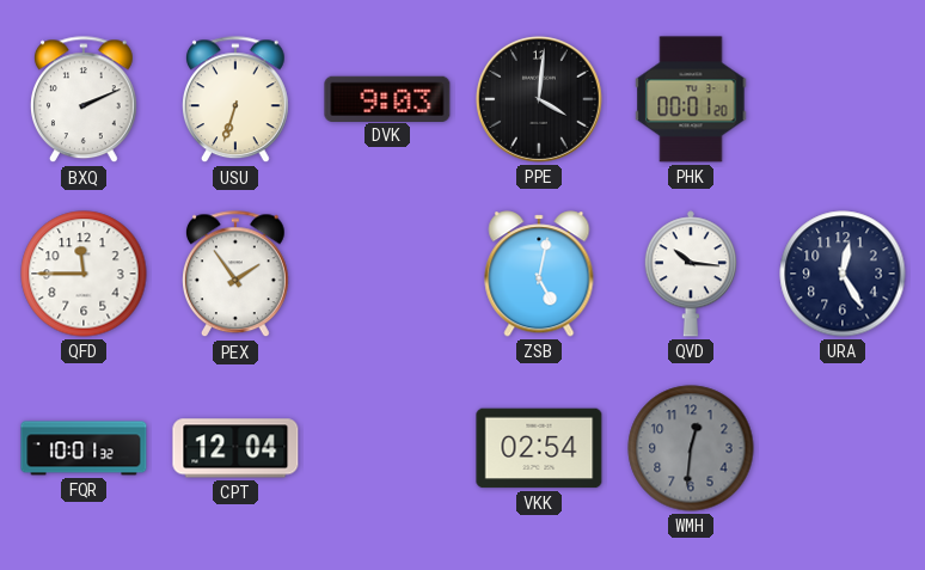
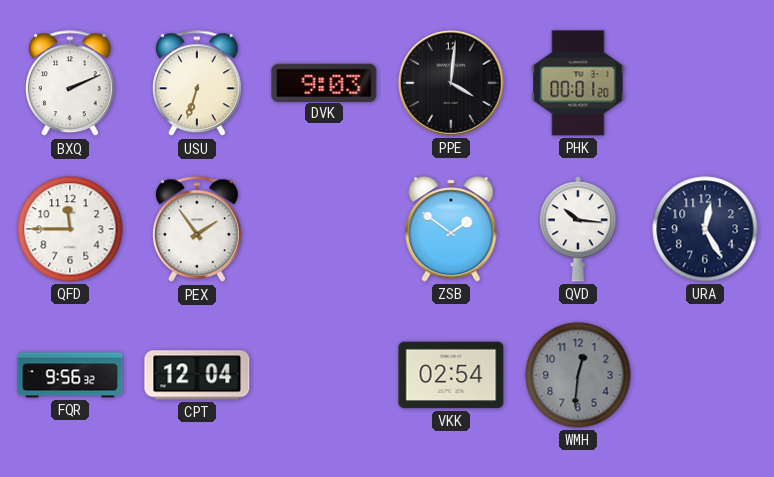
ZSB: 5:02 -> 1:51
FQR: 10:01 -> 9:56
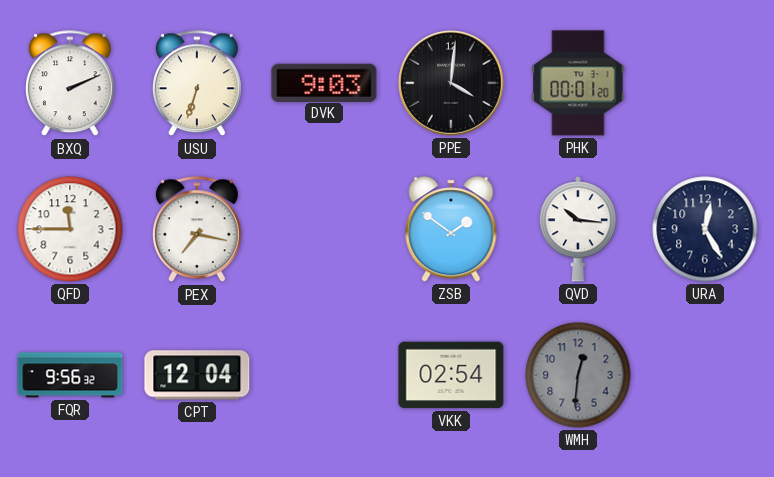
PEX: 1:54 -> 7:17
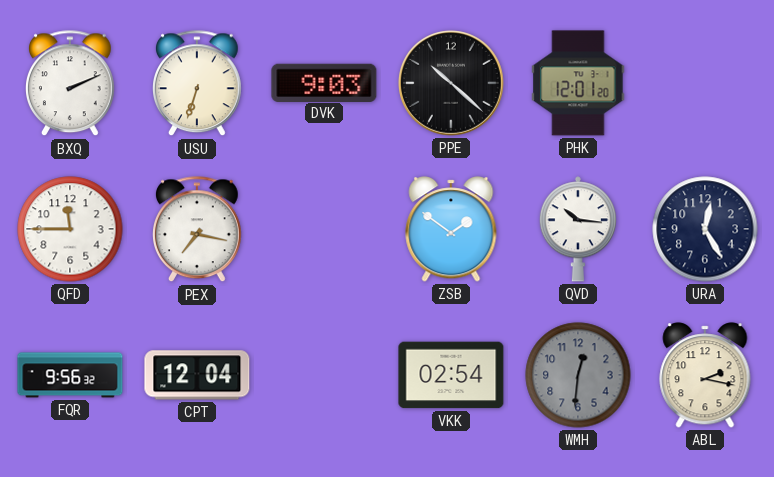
PPE: 4:01 -> 10:22
PHK: 00:01 -> 12:01
ABL: none -> 2:17
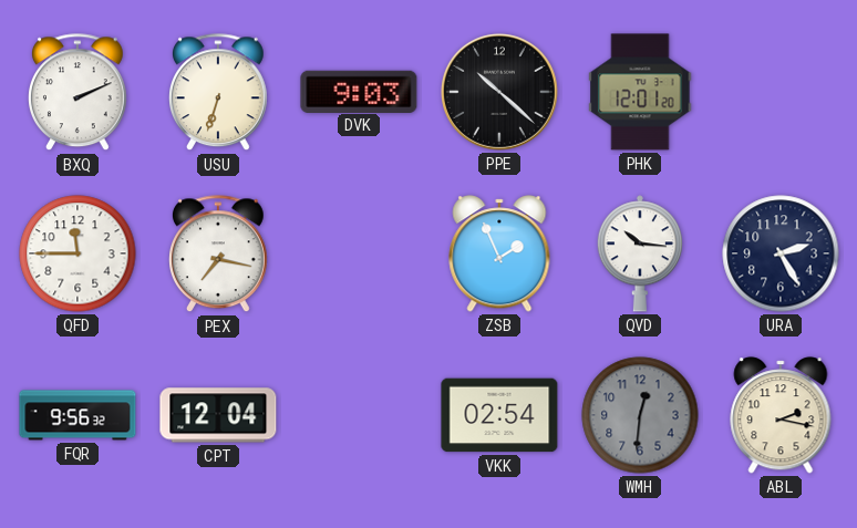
ZSB: 1:51 -> 1:56
URA: 12:25 -> 2:25
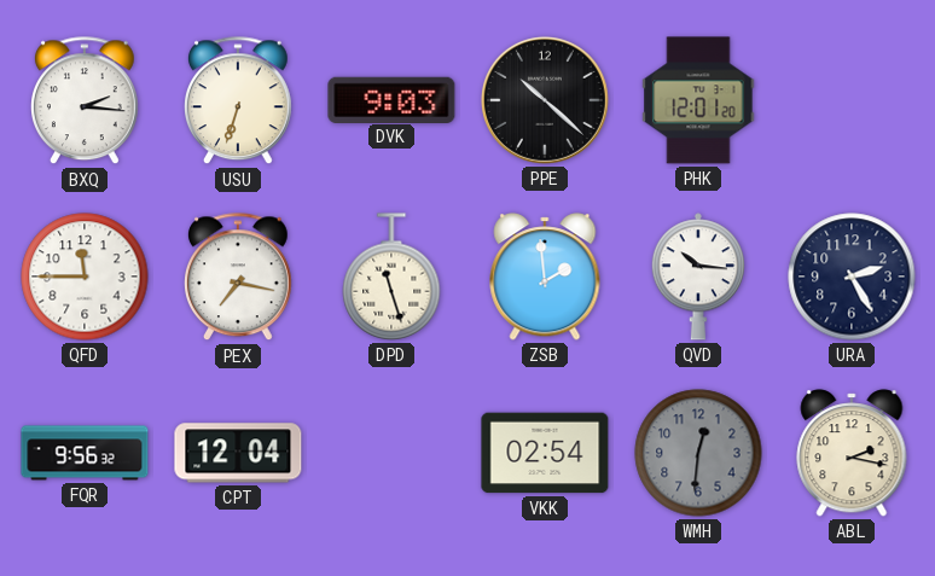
BXQ: 2:11 -> 2:16
DPD: none -> 11:27
ZSB: 1:56 -> 1:59
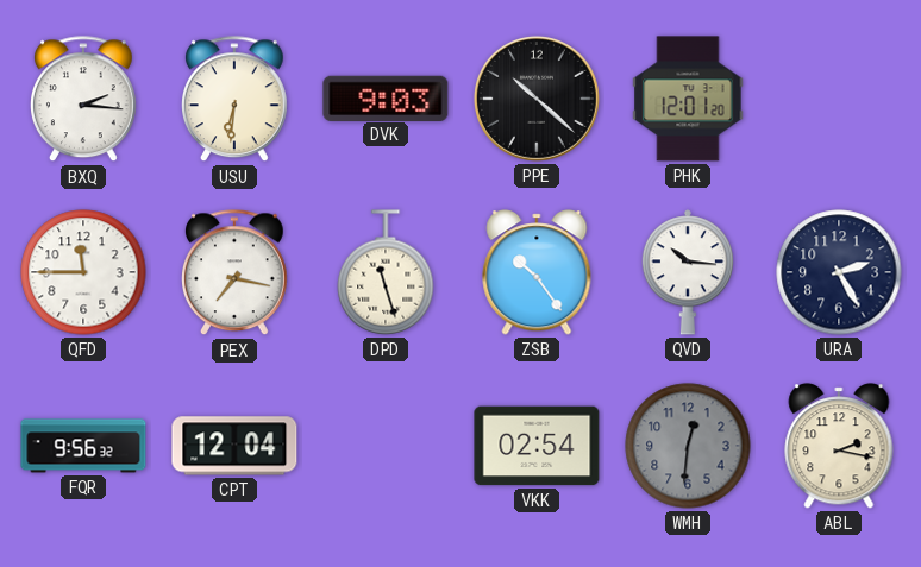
USU: 6:33 -> 6:31
ZSB: 1:59 -> 10:24
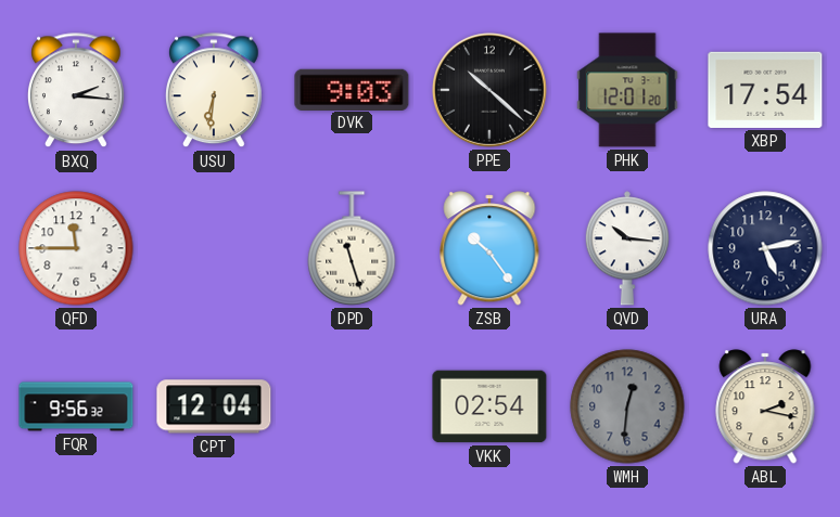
XBP: none -> 17:54
PEX: 7:17 -> none
URA: 2:25 -> 5:13
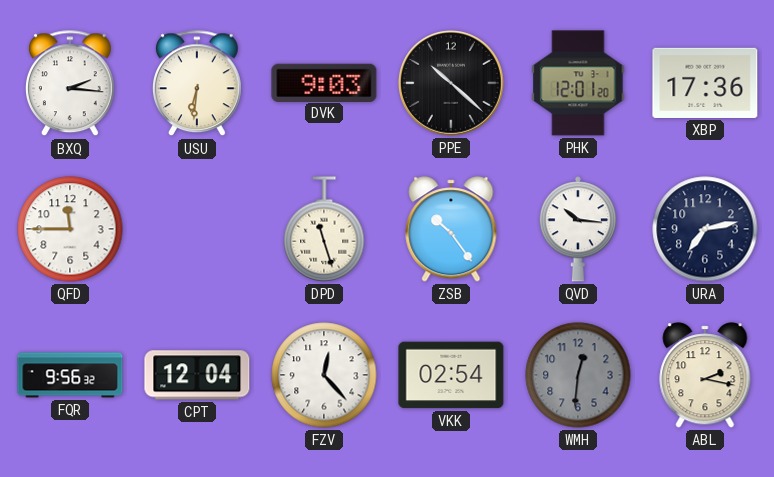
XBP: 17:54 -> 17:36
URA: 5:13 -> 7:13
FZV: none -> 12:23
